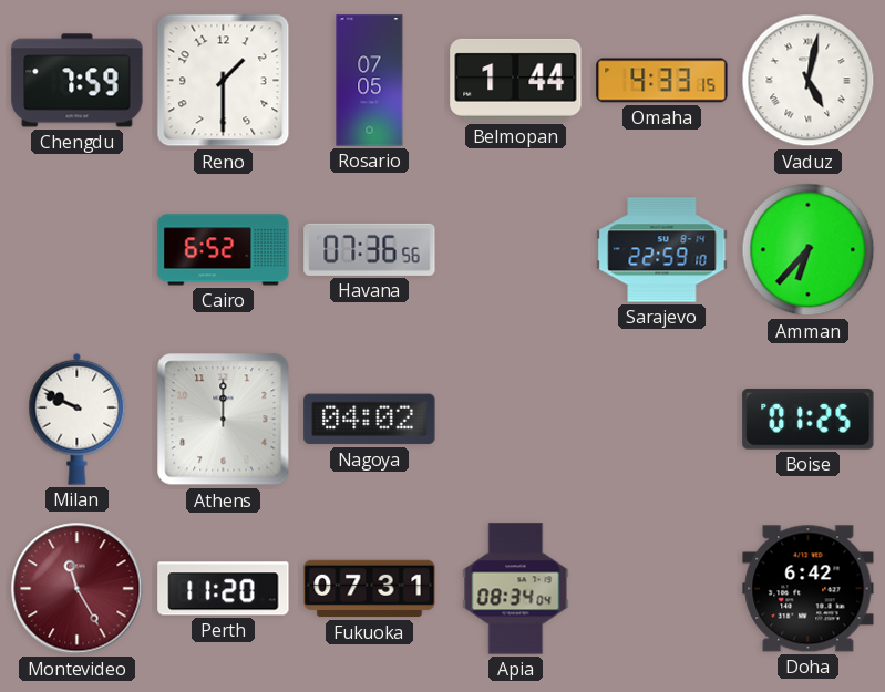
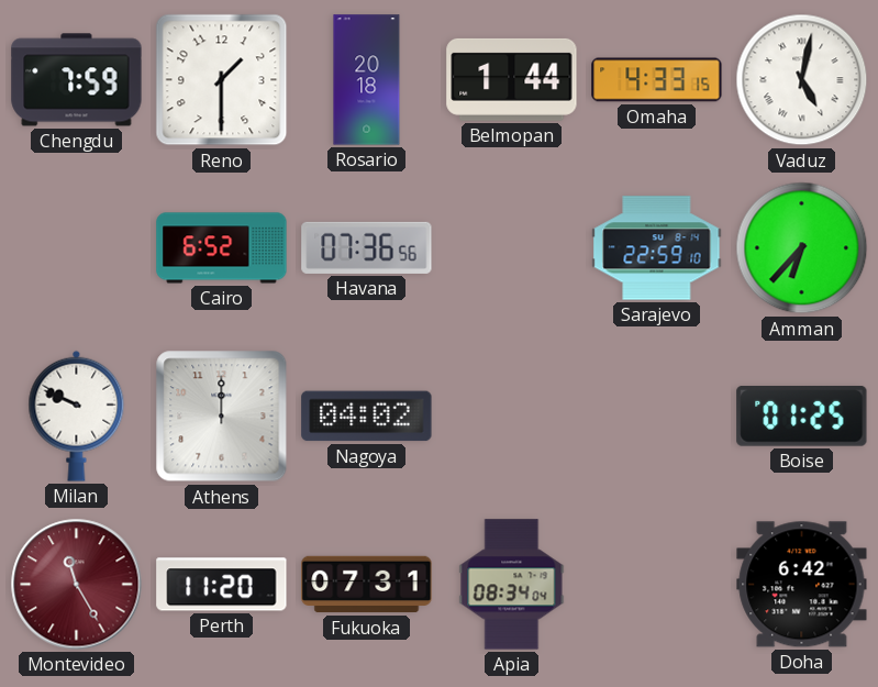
Rosario: 07:05 -> 20:18
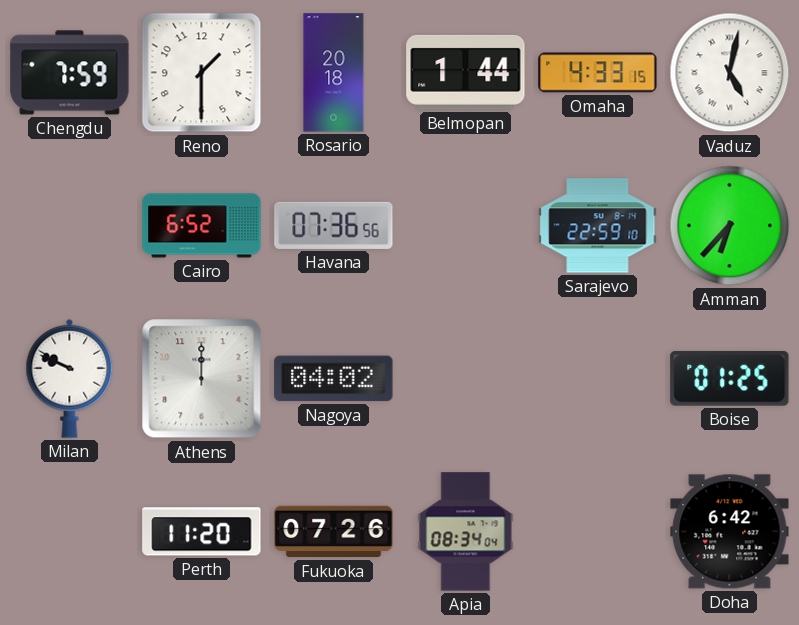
Montevideo: 11:25 -> none
Fukuoka: 07:31 -> 07:26
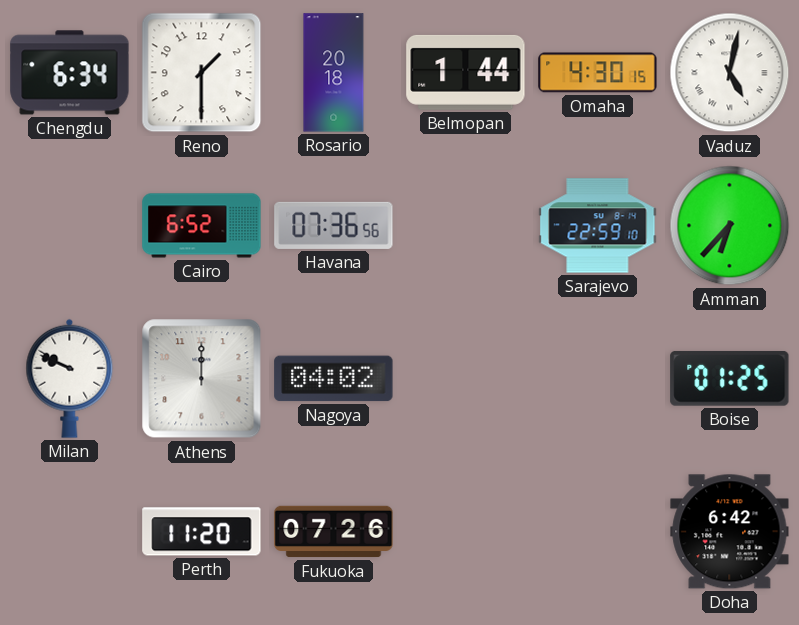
Chengdu: 7:59 -> 6:34
Omaha: 4:33 -> 4:30
Apia: 08:34 -> none
